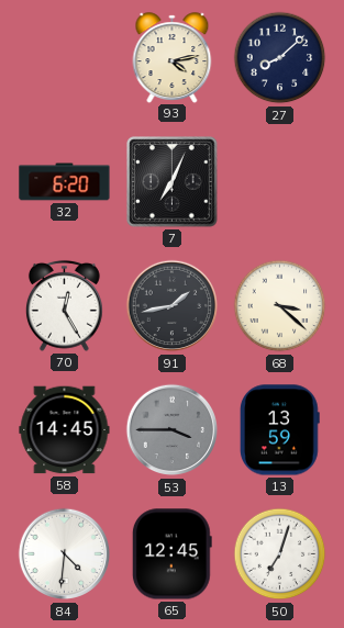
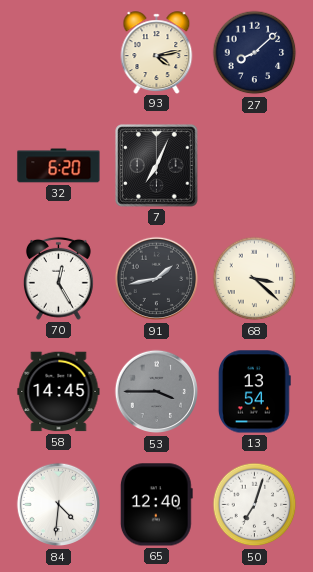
13: 13:59 -> 13:54
65: 12:45 -> 12:40
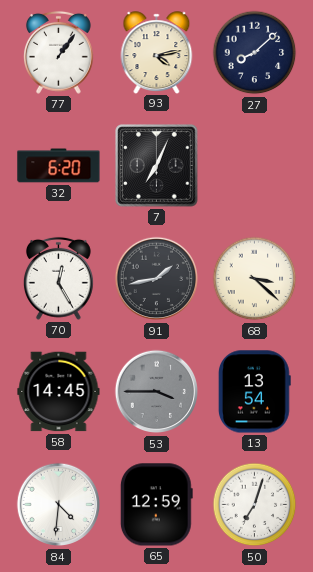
77: none -> 1:06
65: 12:40 -> 12:59
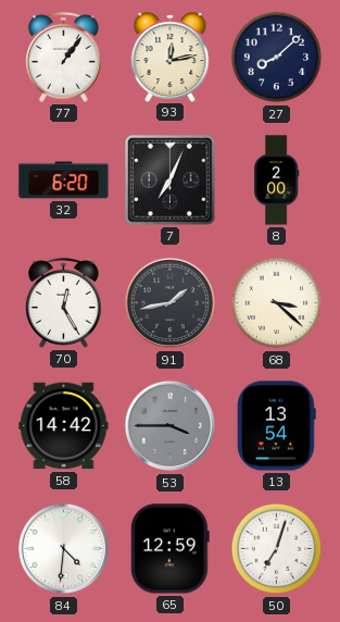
93: 4:13 -> 12:13
8: none -> 2:00
58: 14:45 -> 14:42
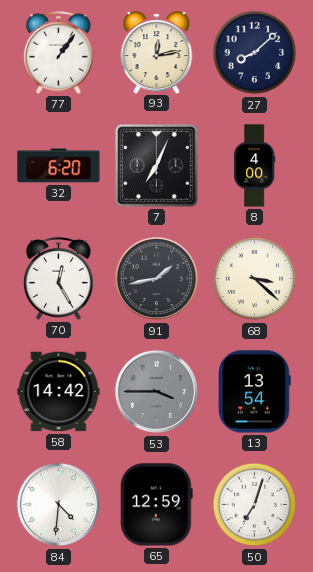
8: 2:00 -> 4:00
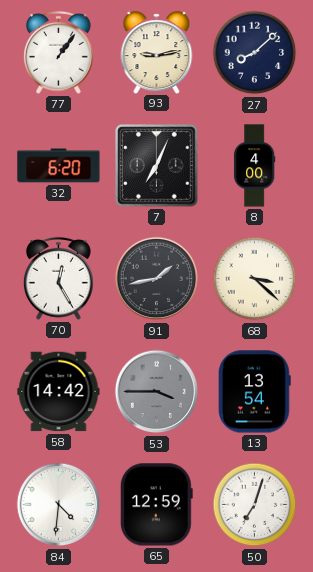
93: 12:13 -> 9:13
